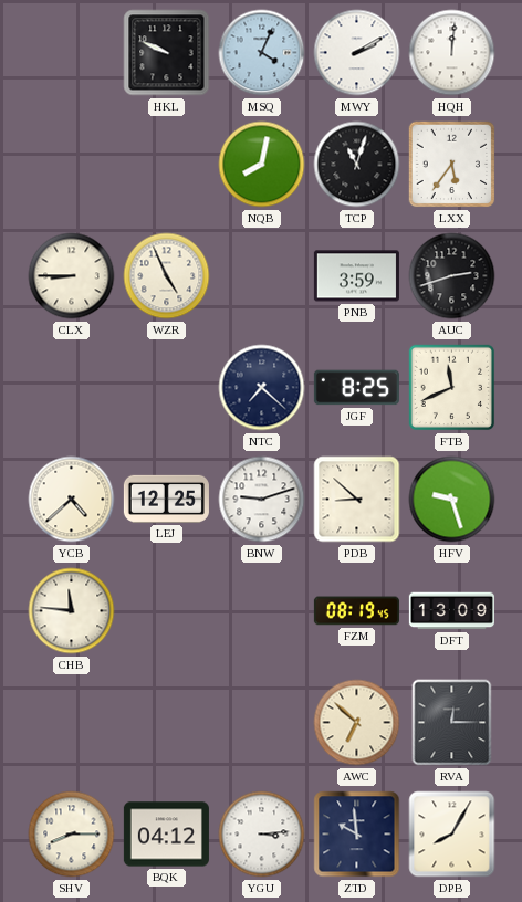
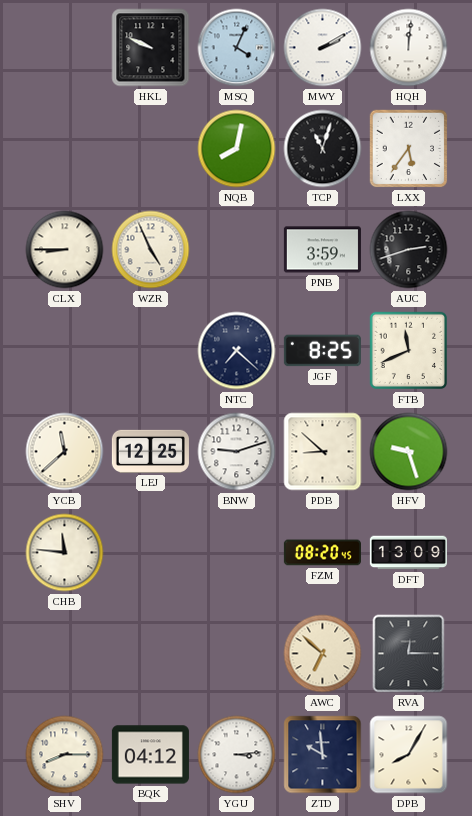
YCB: 4:38 -> 11:38
FZM: 08:19 -> 08:20
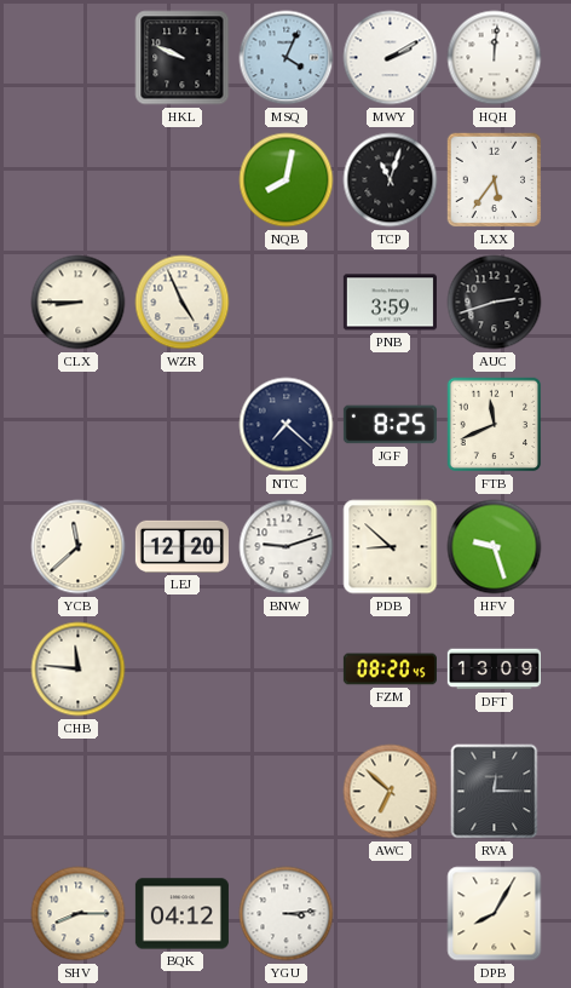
LEJ: 12:25 -> 12:20
ZTD: 9:59 -> none
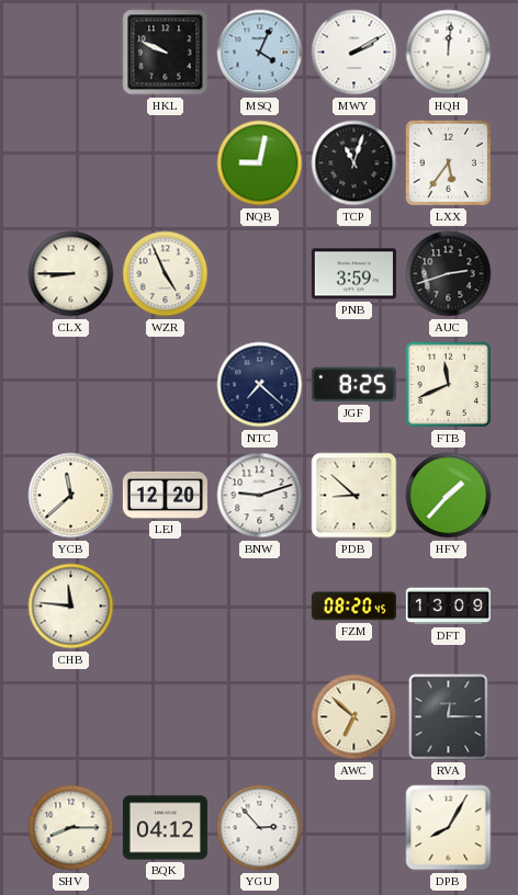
NQB: 8:02 -> 9:02
HFV: 9:27 -> 1:37
YGU: 3:14 -> 2:53
